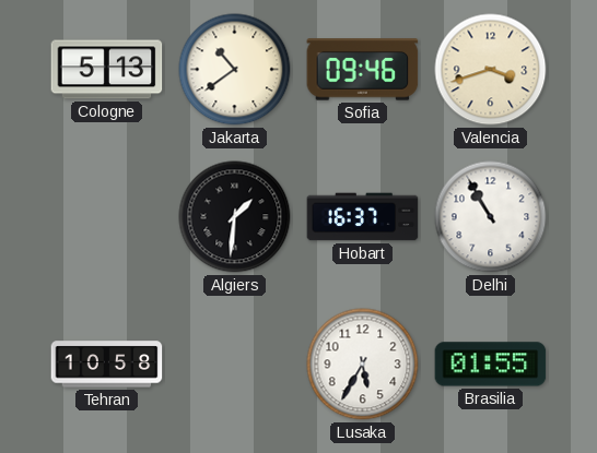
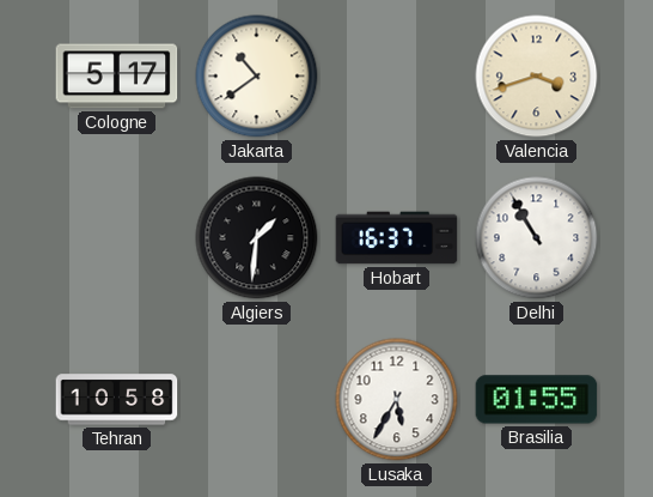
Cologne: 5:13 -> 5:17
Sofia: 09:46 -> none
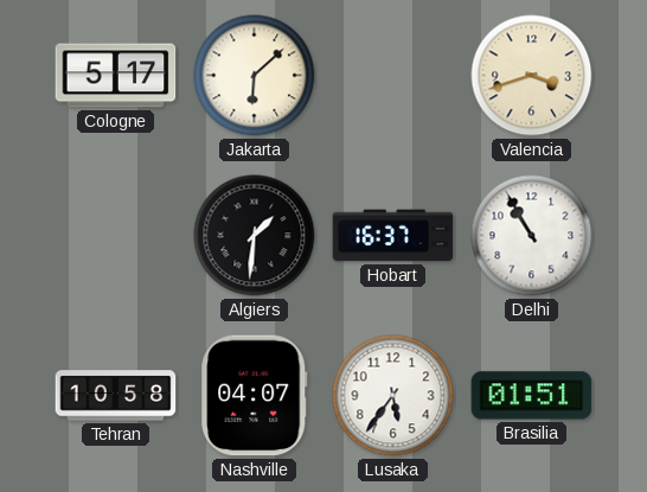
Jakarta: 10:39 -> 6:08
Nashville: none -> 04:07
Lusaka: 5:35 -> 5:36
Brasilia: 01:55 -> 01:51
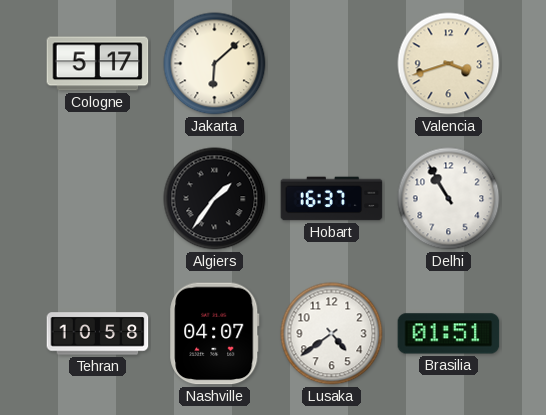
Algiers: 1:31 -> 1:36
Lusaka: 5:36 -> 4:39
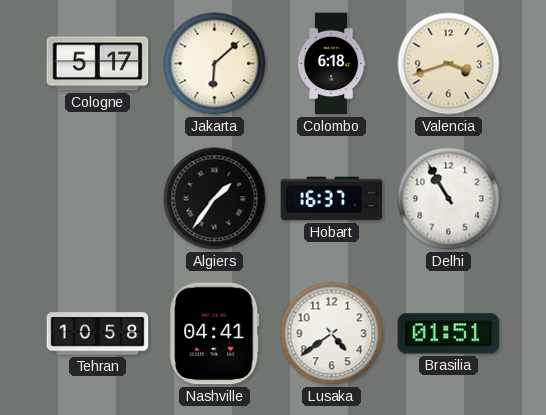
Colombo: none -> 6:18
Nashville: 04:07 -> 04:41
